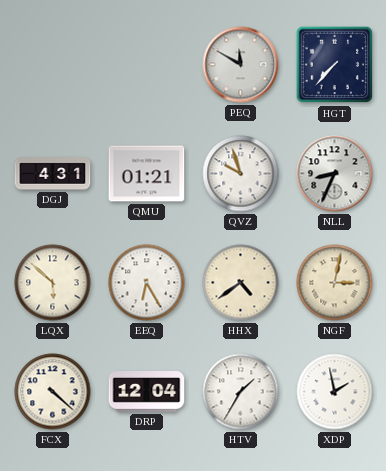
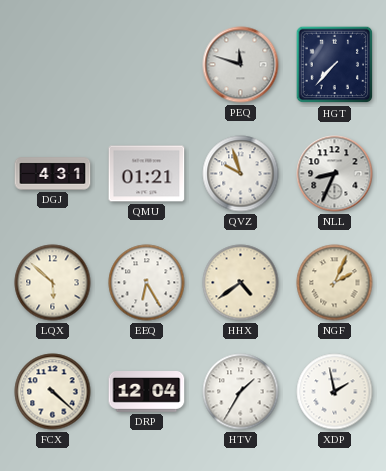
PEQ: 11:50 -> 11:48
NGF: 3:02 -> 2:04
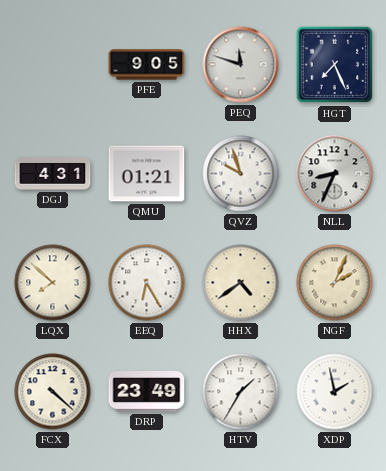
PFE: none -> 9:05
HGT: 7:37 -> 7:26
LQX: 5:52 -> 7:52
DRP: 12:04 -> 23:49
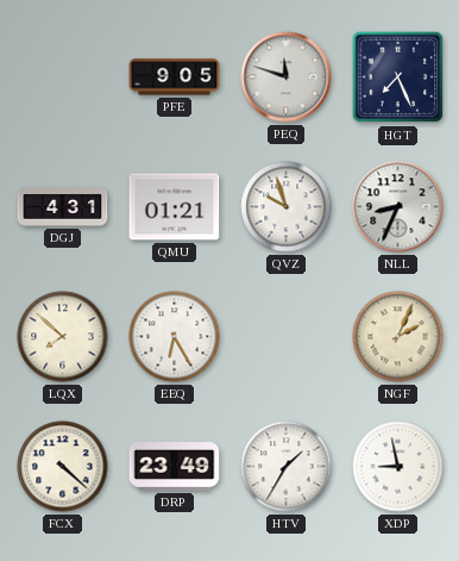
HHX: 4:39 -> none
XDP: 1:58 -> 8:58
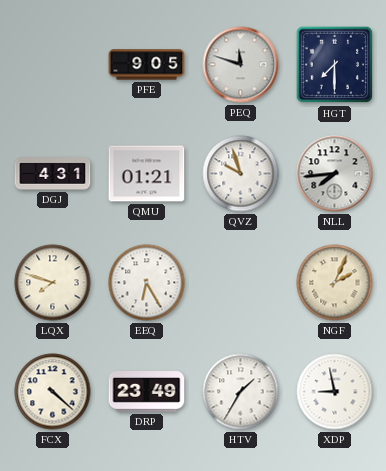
HGT: 7:26 -> 7:30
NLL: 8:34 -> 7:44
LQX: 7:52 -> 7:48
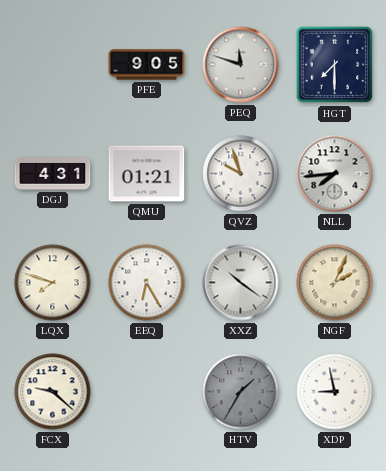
XXZ: none -> 10:21
FCX: 4:22 -> 9:22
DRP: 23:49 -> none
HTV dial: white -> grey
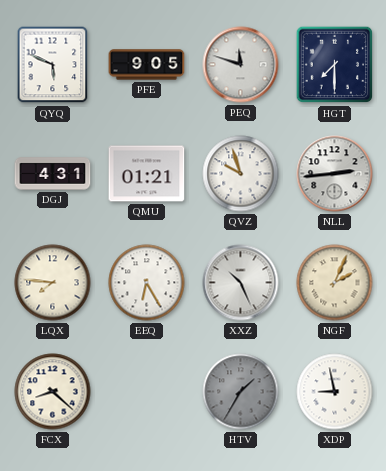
QYQ: none -> 5:49
NLL: 7:44 -> 2:44
LQX: 7:48 -> 7:46
XXZ: 10:21 -> 10:26
FCX: 9:22 -> 8:22
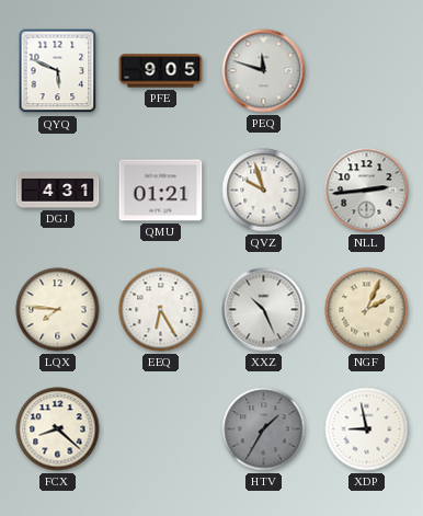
HGT: 7:30 -> none
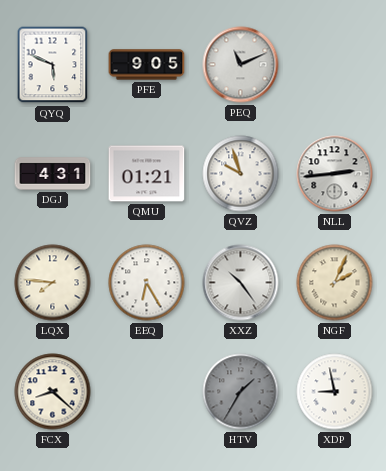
PEQ: 11:48 -> 11:11
XXZ: 10:26 -> 10:24
